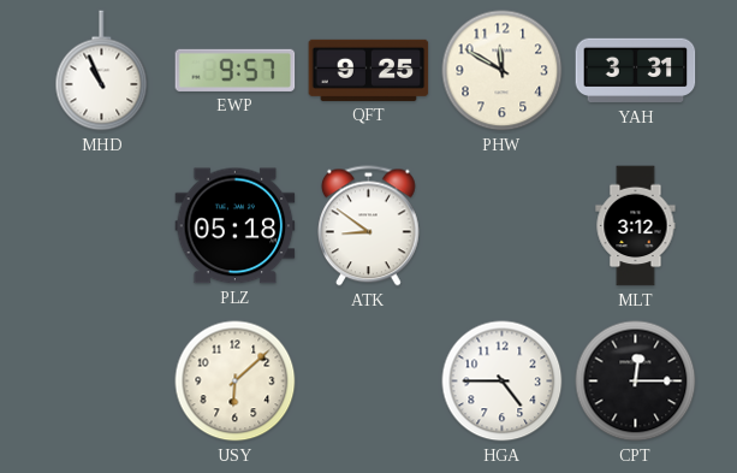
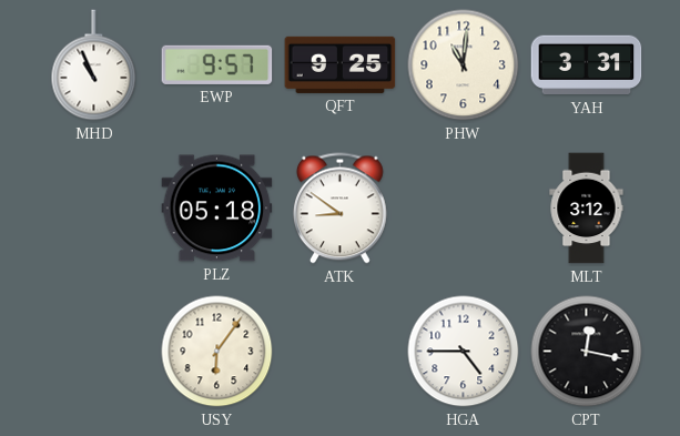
PHW: 11:50 -> 11:01
USY: 6:08 -> 6:06
CPT: 12:15 -> 12:17
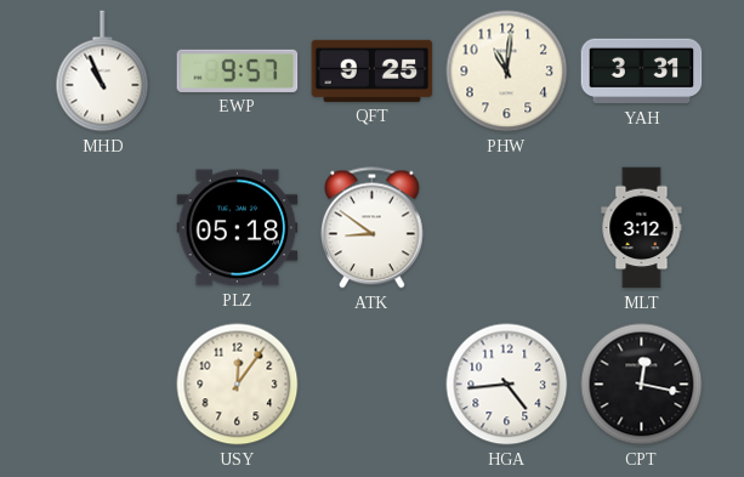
USY: 6:06 -> 12:06
HGA: 4:45 -> 4:44
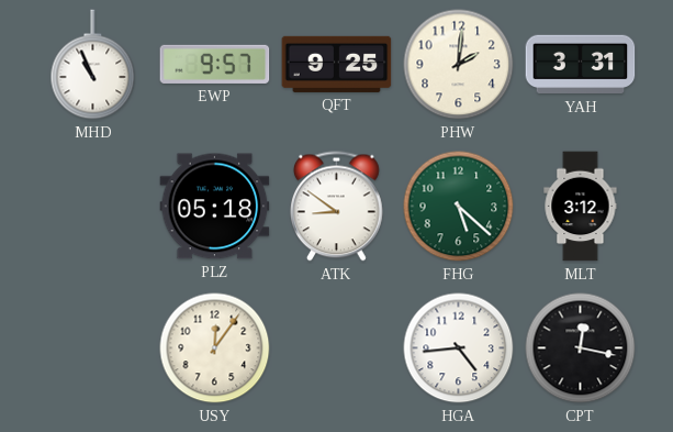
PHW: 11:01 -> 2:01
FHG: none -> 5:22
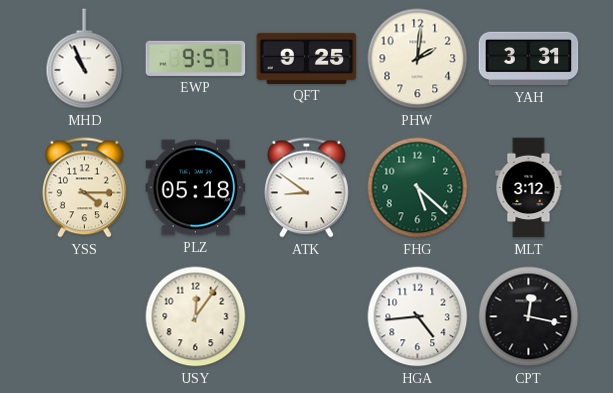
YSS: none -> 4:15
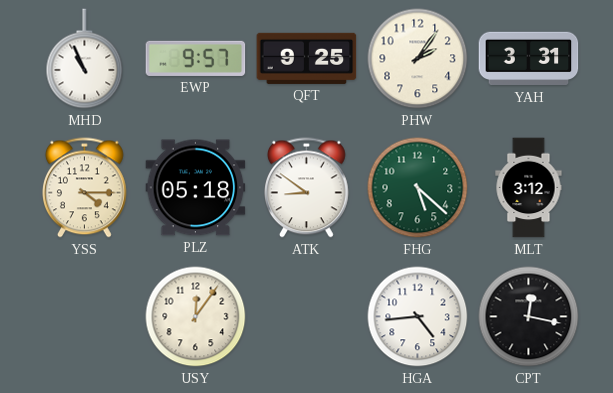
PHW: 2:01 -> 2:06
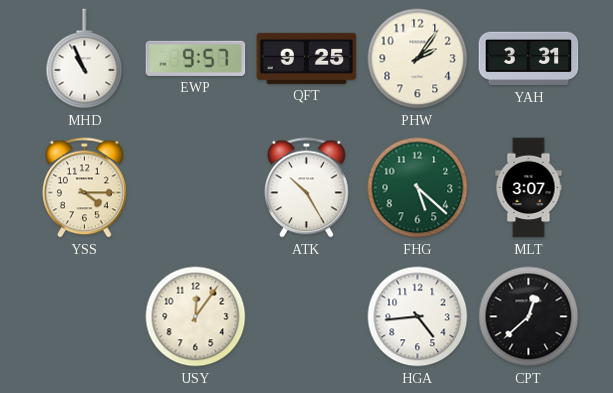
PLZ: 05:18 -> none
ATK: 8:51 -> 10:25
MLT: 3:12 -> 3:07
CPT: 12:17 -> 12:38
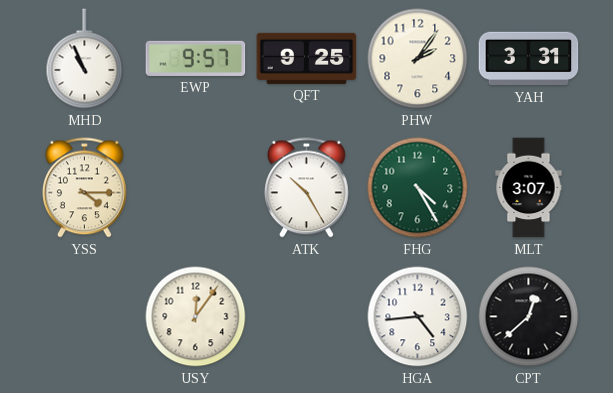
FHG: 5:22 -> 4:25
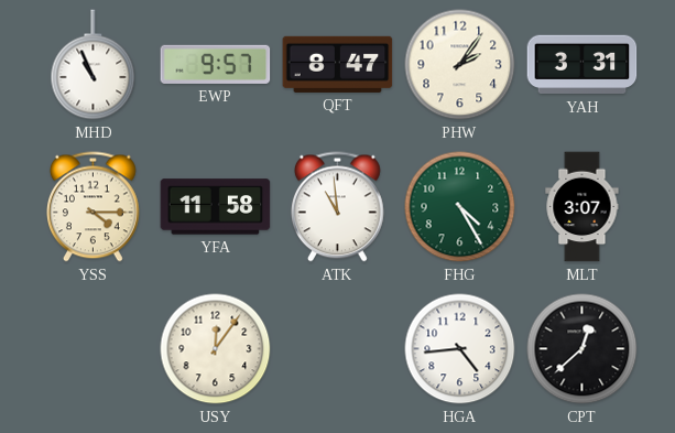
QFT: 9:25 -> 8:47
YFA: none -> 11:58
ATK: 10:25 -> 10:59
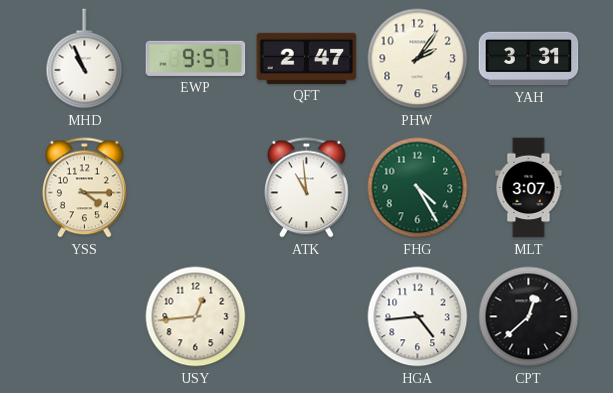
QFT: 8:47 -> 2:47
YFA: 11:58 -> none
USY: 12:06 -> 12:44
